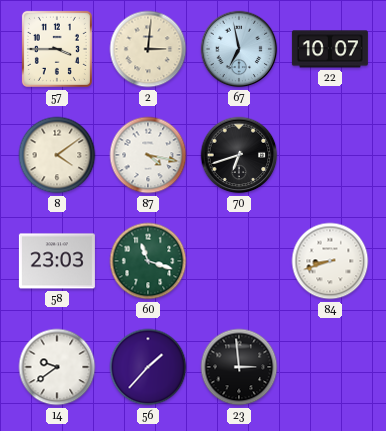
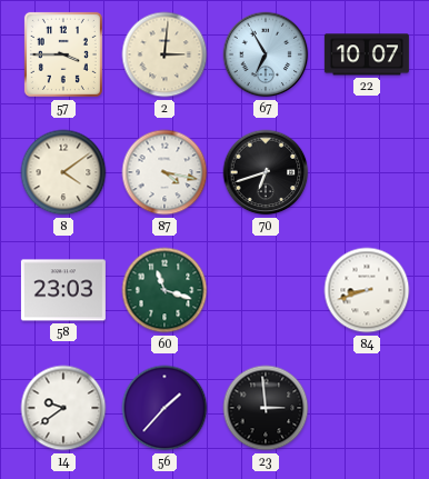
67: 6:58 -> 6:55
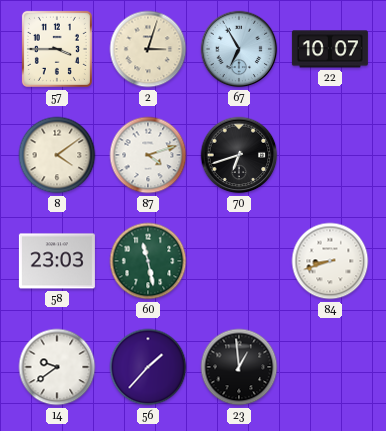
2: 3:01 -> 3:03
87: 4:17 -> 4:12
60: 11:18 -> 11:28
23: 2:59 -> 12:59
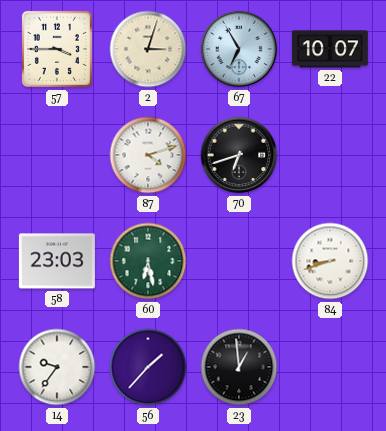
8: 4:09 -> none
60: 11:28 -> 6:28
14: 9:39 -> 9:36
